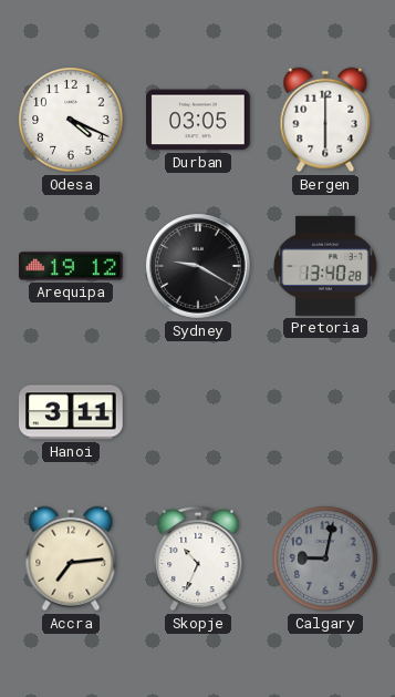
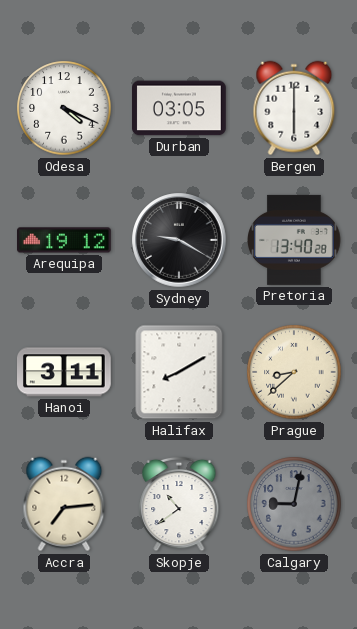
Halifax: none -> 8:10
Prague: none -> 8:38
Skopje: 10:34 -> 10:39
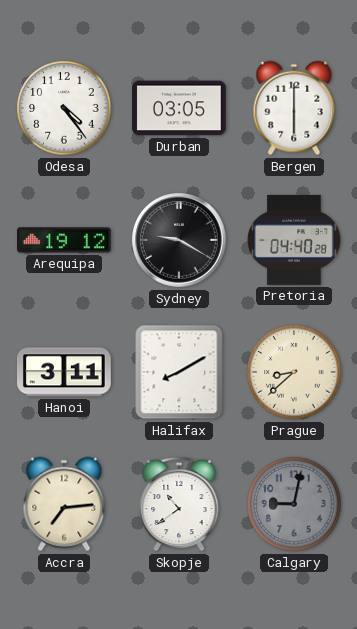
Odesa: 4:19 -> 4:24
Pretoria: 13:40 -> 04:40
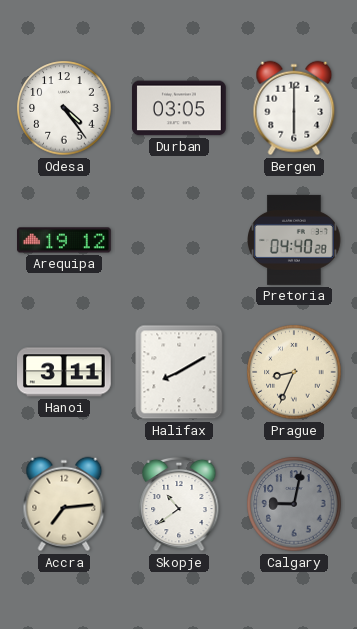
Sydney: 9:20 -> none
Prague: 8:38 -> 8:34
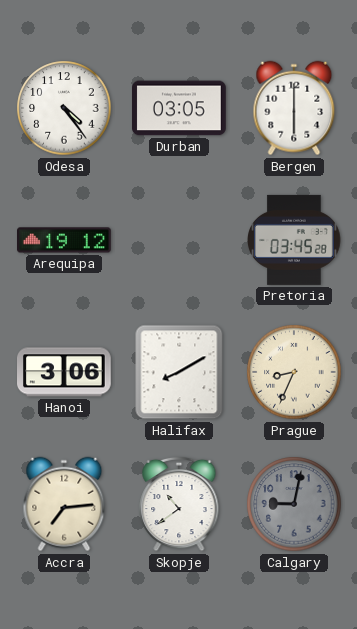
Pretoria: 04:40 -> 03:45
Hanoi: 3:11 -> 3:06
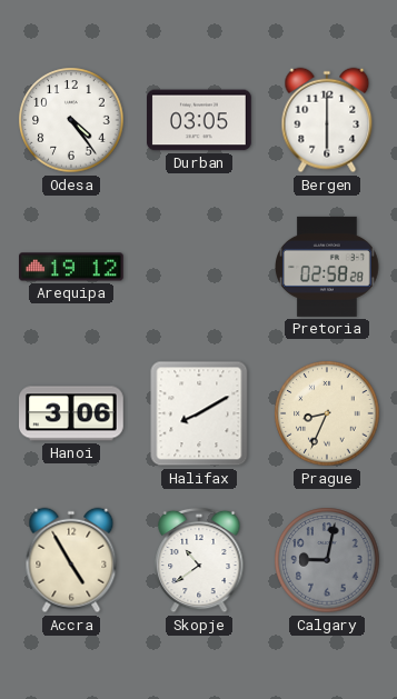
Pretoria: 03:45 -> 02:58
Accra: 7:14 -> 4:55
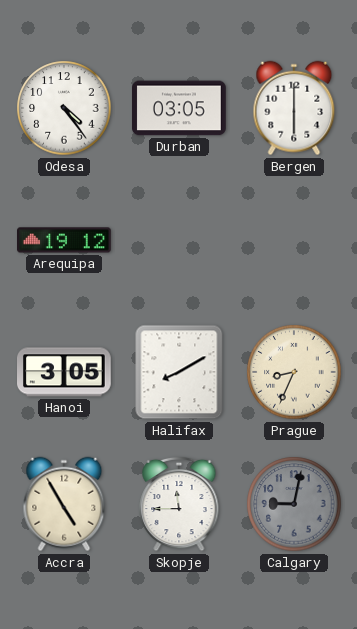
Pretoria: 02:58 -> none
Hanoi: 3:06 -> 3:05
Skopje: 10:39 -> 11:45
